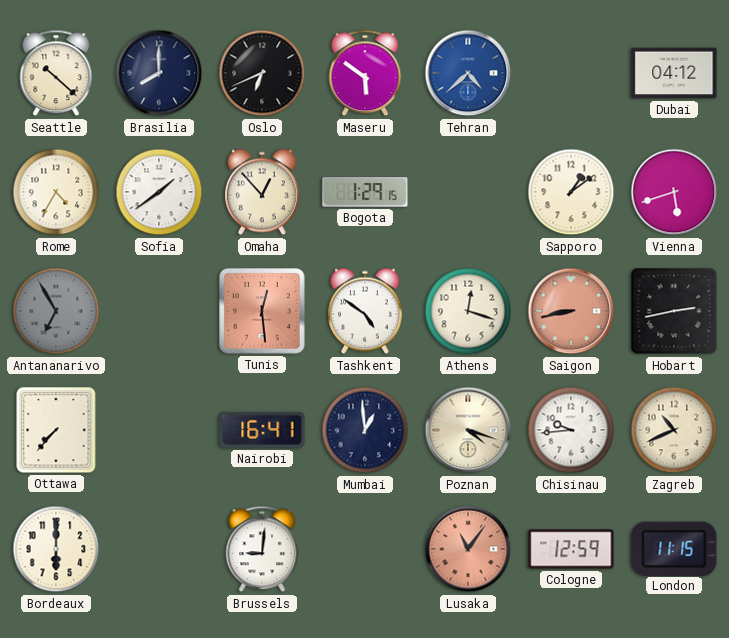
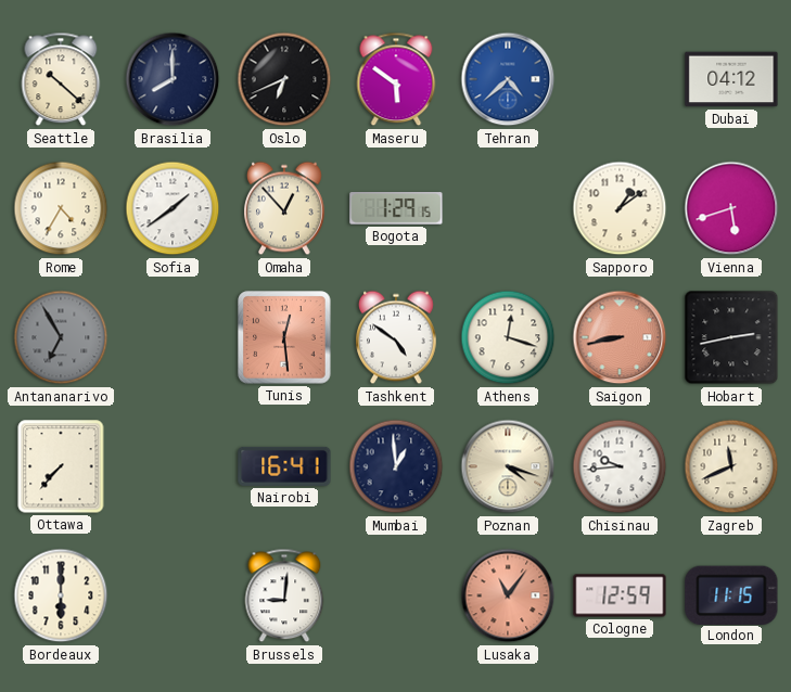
Zagreb: 10:41 -> 11:41
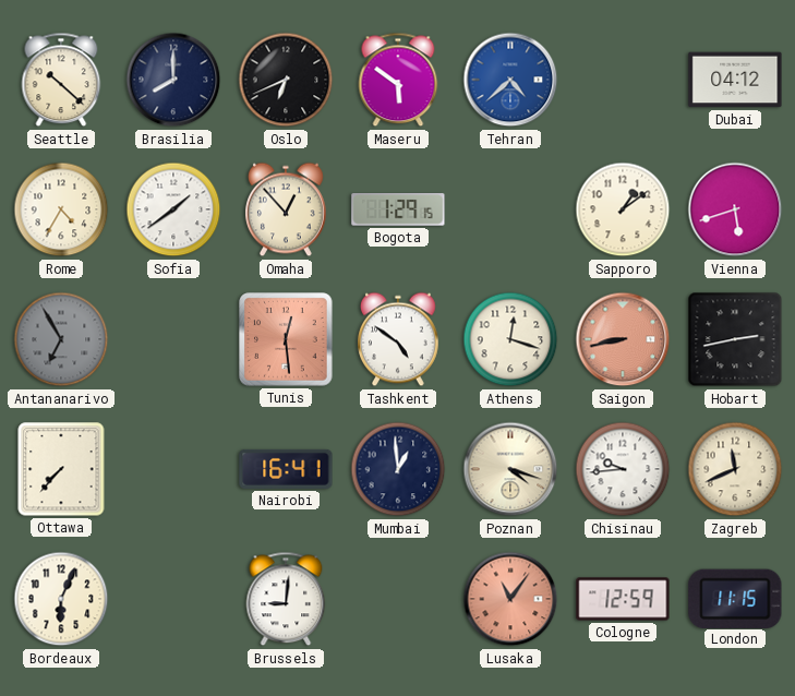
Bordeaux: 6:00 -> 6:04
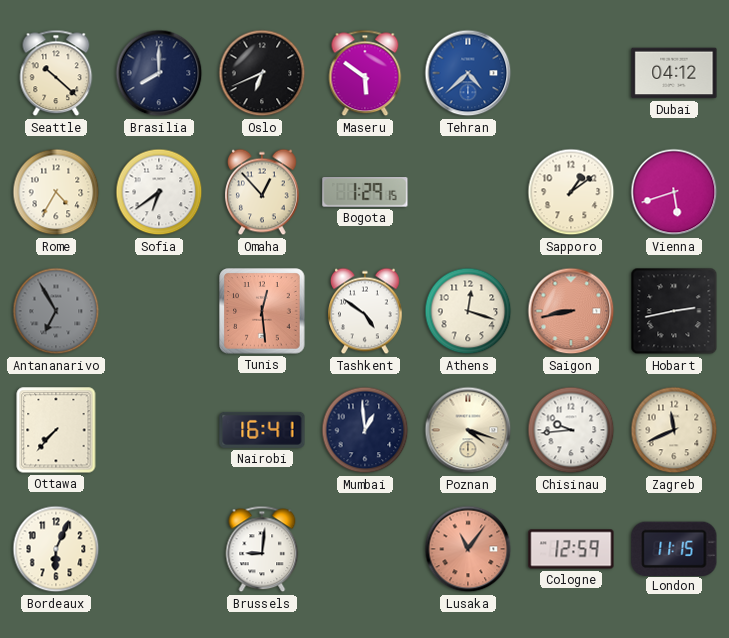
Sofia: 1:39 -> 6:39
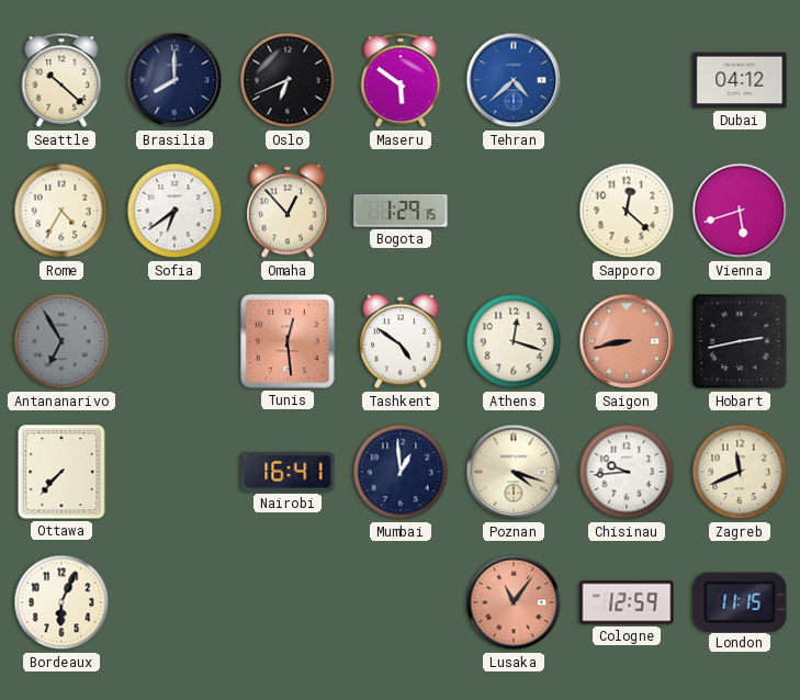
Sapporo: 1:09 -> 12:22
Brussels: 9:01 -> none
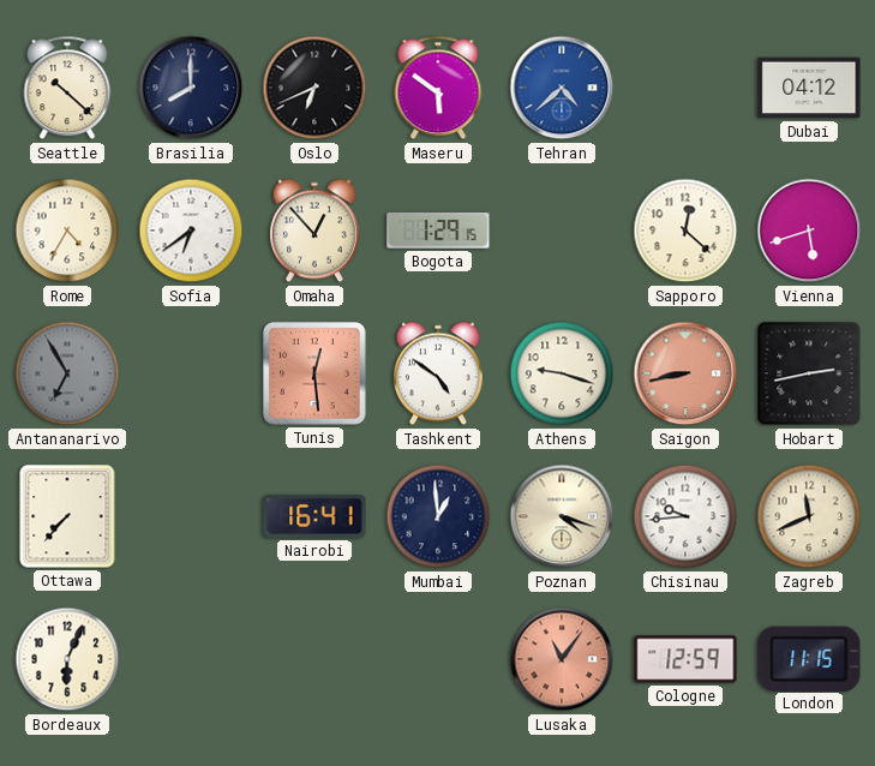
Athens: 12:18 -> 9:18
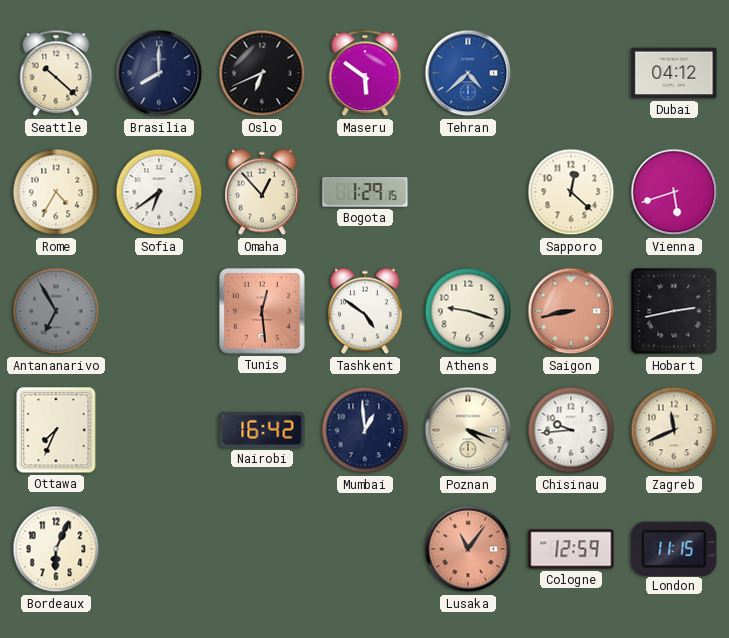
Ottawa: 7:37 -> 7:34
Nairobi: 16:41 -> 16:42
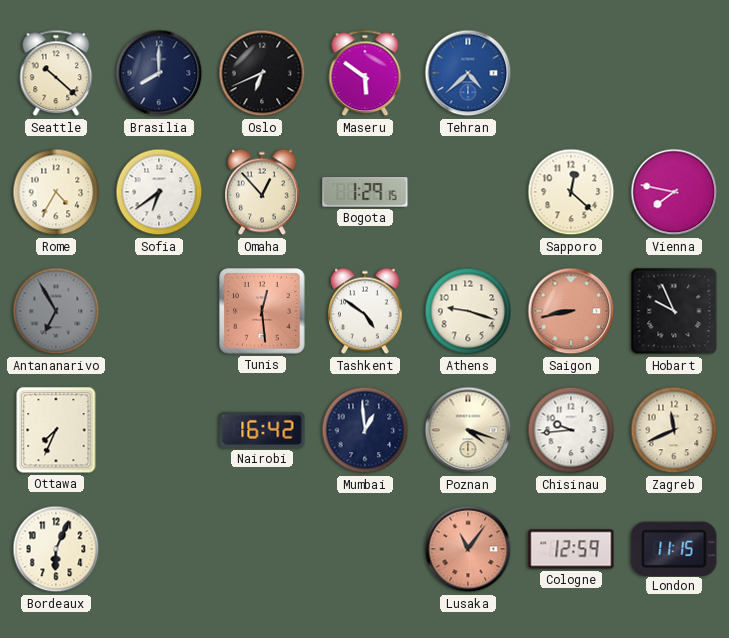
Dubai: 04:12 -> none
Vienna: 5:42 -> 7:47
Hobart: 2:43 -> 9:56
